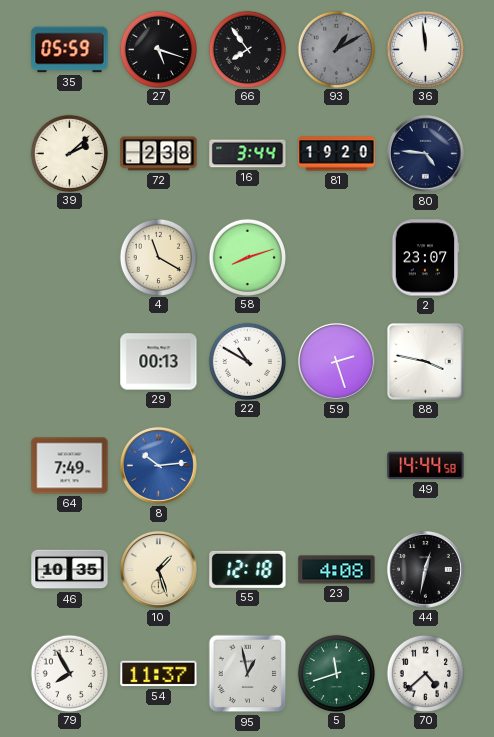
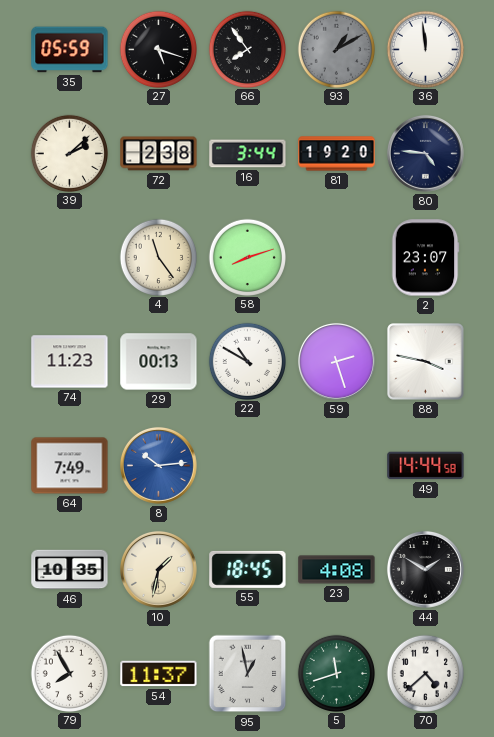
4: 11:20 -> 11:24
74: none -> 11:23
10: 1:27 -> 1:32
55: 12:18 -> 18:45
44: 12:32 -> 1:50
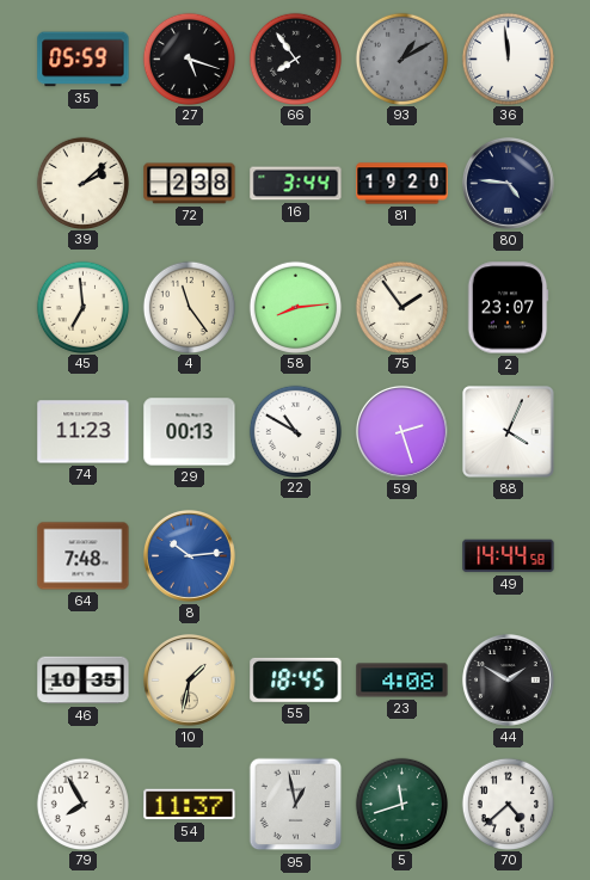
45: none -> 6:59
58: 8:12 -> 8:14
75: none -> 1:54
88: 3:47 -> 4:04
64: 7:49 -> 7:48
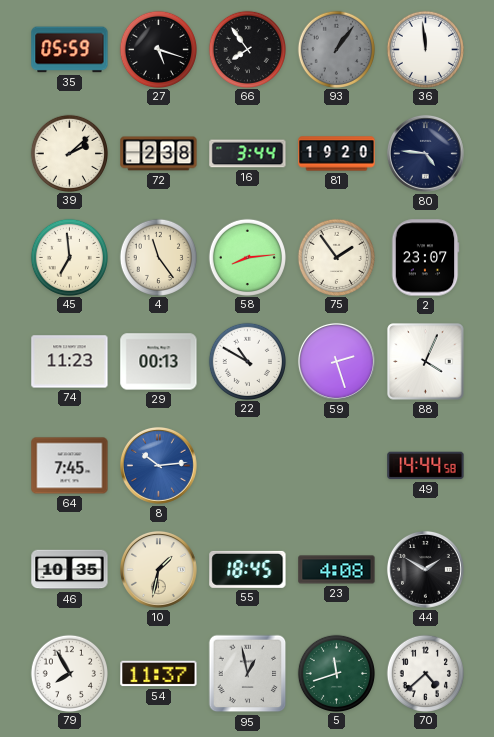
93: 1:10 -> 1:06
64: 7:48 -> 7:45
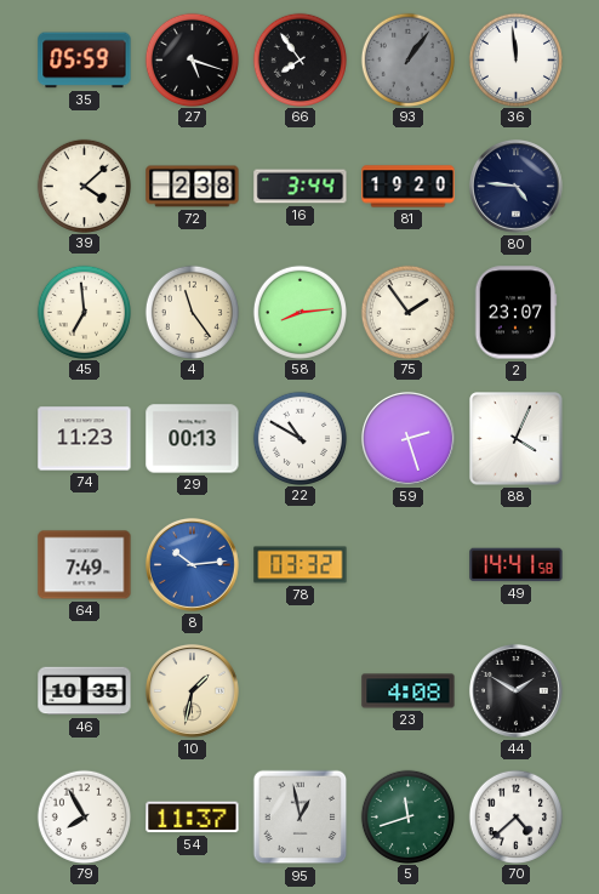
39: 2:08 -> 4:08
64: 7:45 -> 7:49
78: none -> 03:32
49: 14:44 -> 14:41
55: 18:45 -> none
